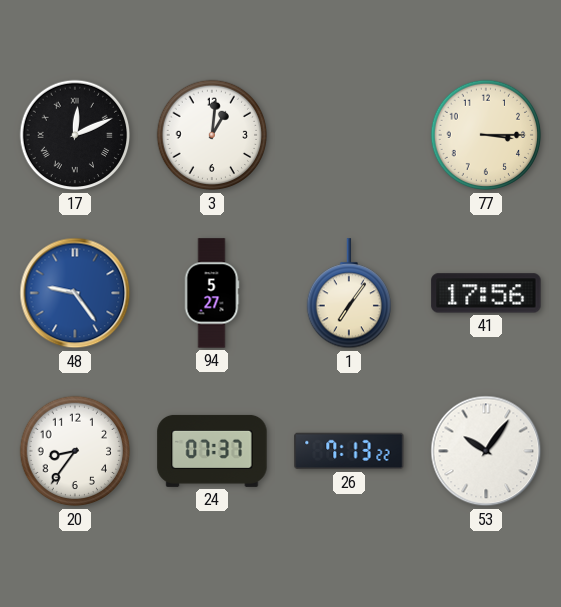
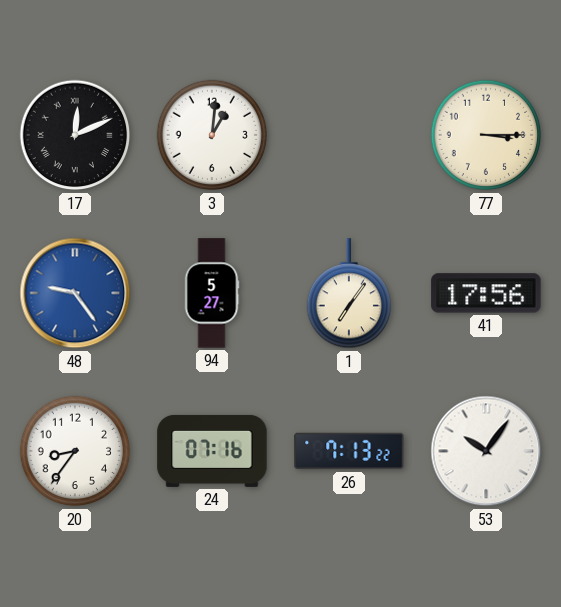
24: 07:37 -> 07:16
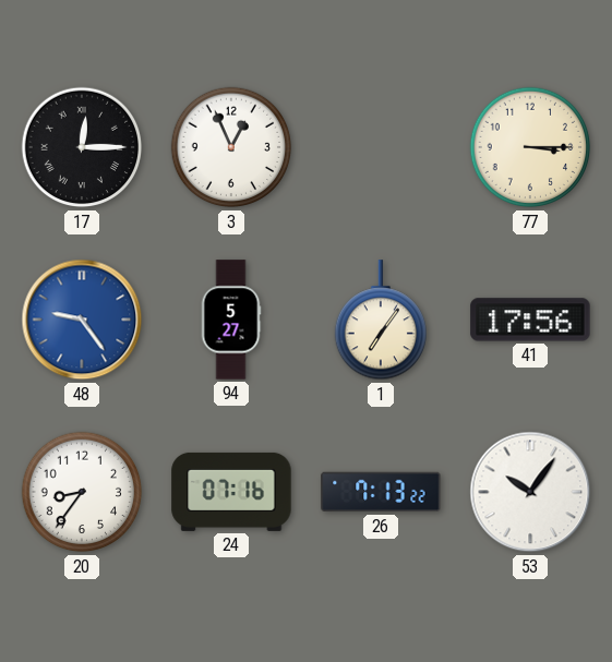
17: 12:11 -> 12:15
3: 1:01 -> 12:56
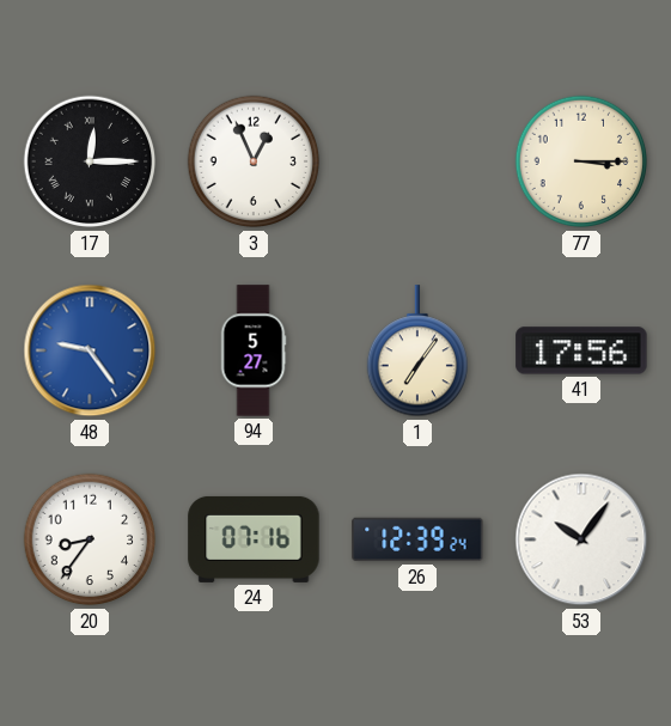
26: 7:13 -> 12:39
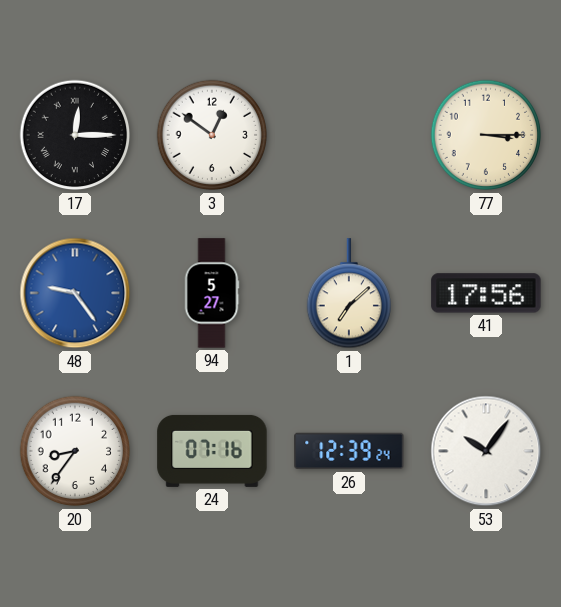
3: 12:56 -> 12:51
1: 7:06 -> 7:08
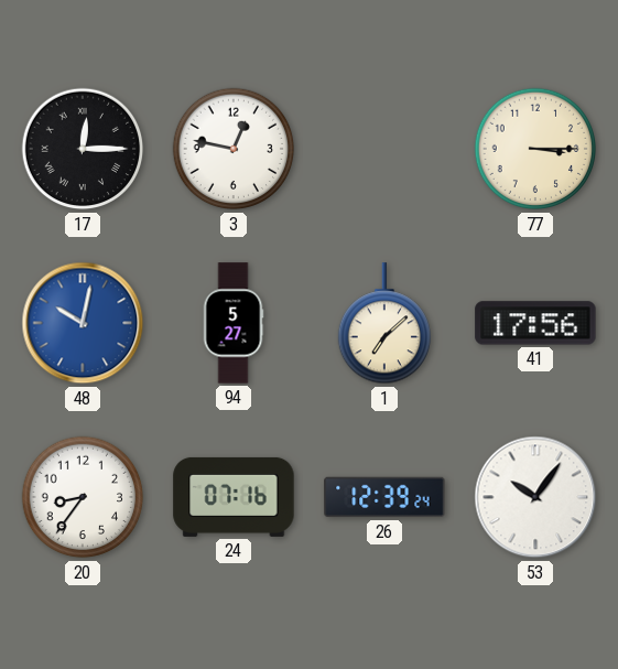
3: 12:51 -> 12:47
48: 9:24 -> 10:02
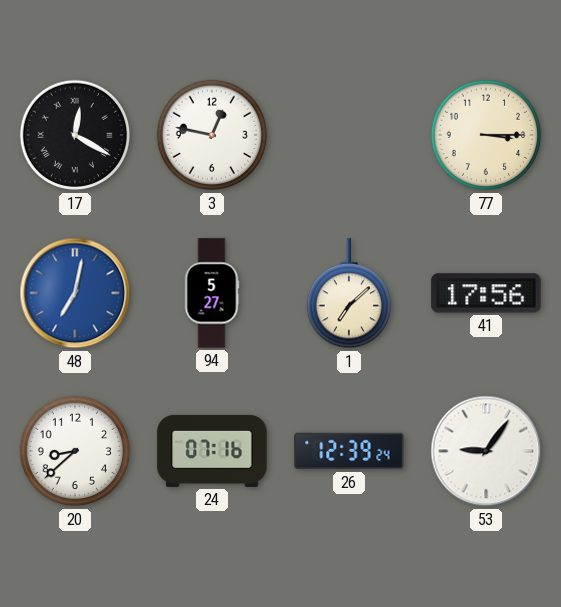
17: 12:15 -> 12:20
48: 10:02 -> 7:02
20: 8:36 -> 8:38
53: 10:06 -> 9:06
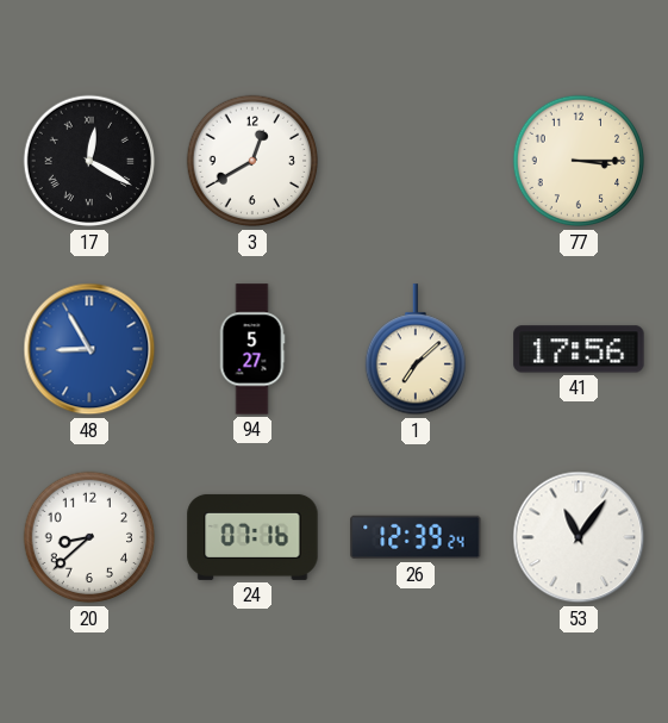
3: 12:47 -> 12:40
48: 7:02 -> 8:55
53: 9:06 -> 11:06
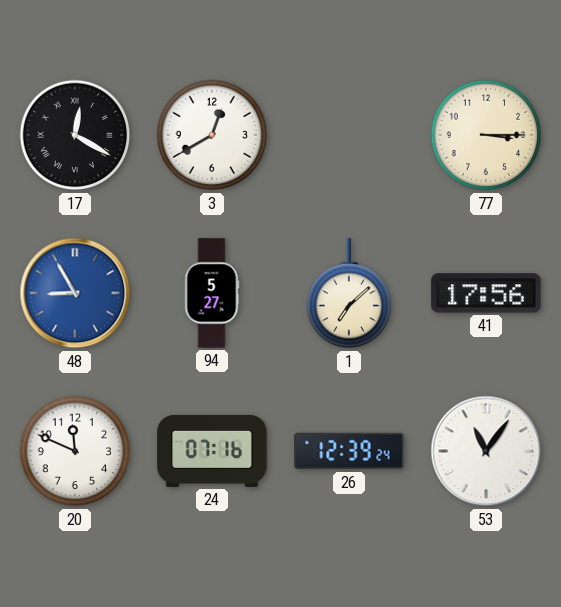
20: 8:38 -> 11:49
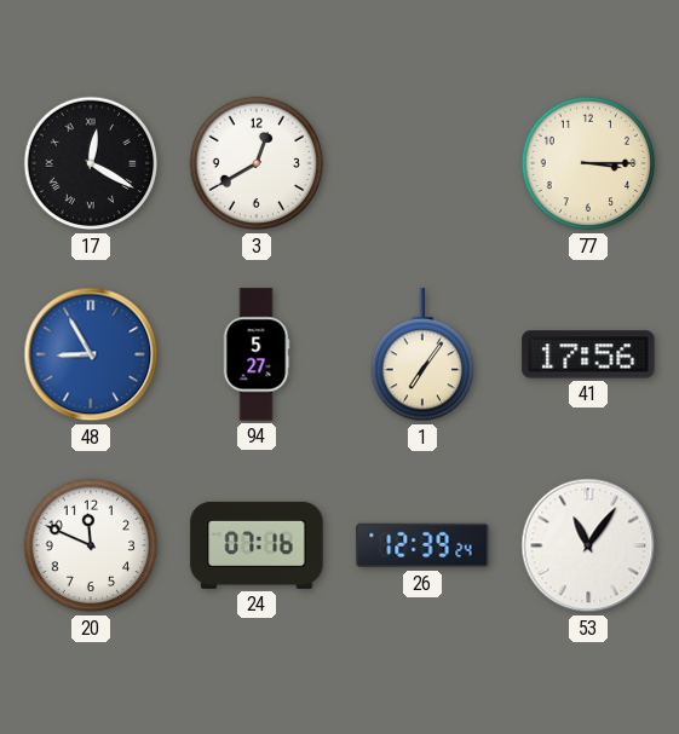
1: 7:08 -> 7:06
